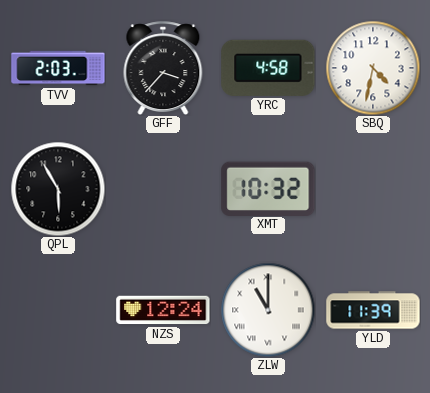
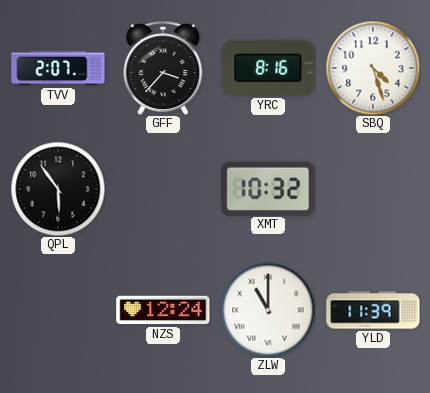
TVV: 2:03 -> 2:07
YRC: 4:58 -> 8:16
SBQ: 4:32 -> 4:27
QPL: 5:55 -> 5:54
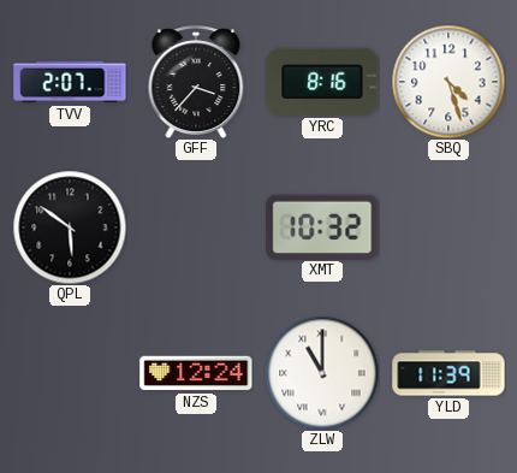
QPL: 5:54 -> 5:51
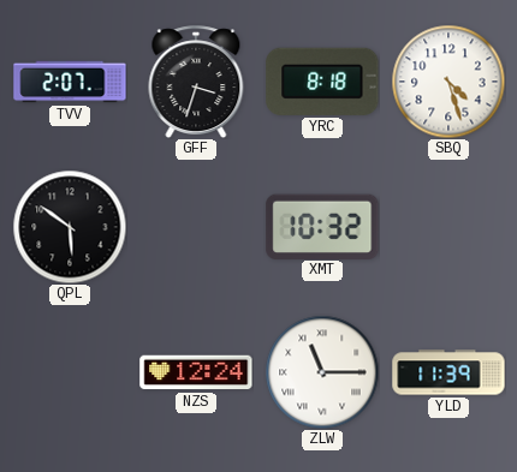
GFF: 3:37 -> 3:33
YRC: 8:16 -> 8:18
ZLW: 11:00 -> 11:15
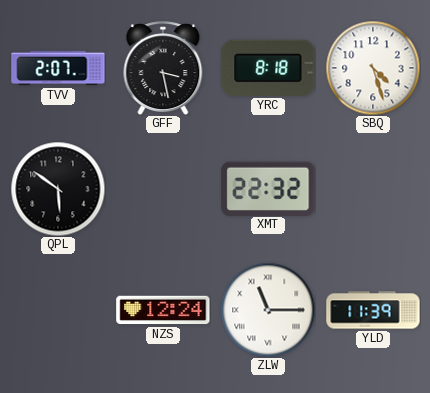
GFF: 3:33 -> 3:28
XMT: 10:32 -> 22:32
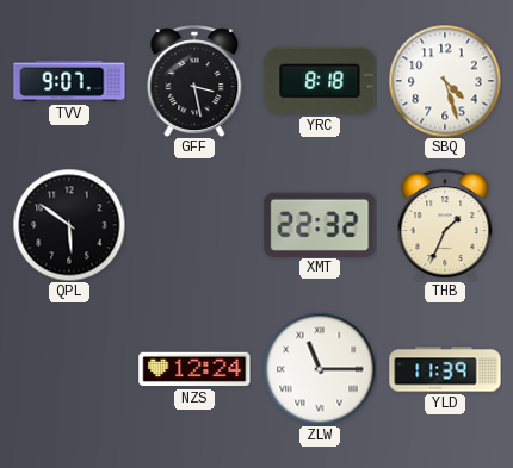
TVV: 2:07 -> 9:07
THB: none -> 1:34
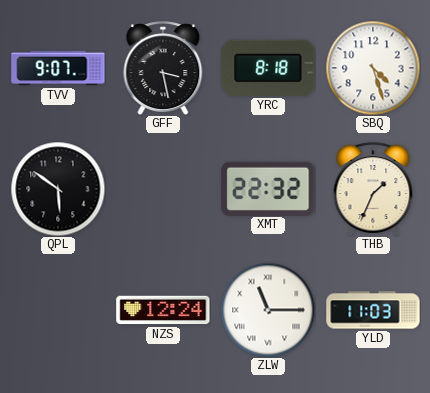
YLD: 11:39 -> 11:03
